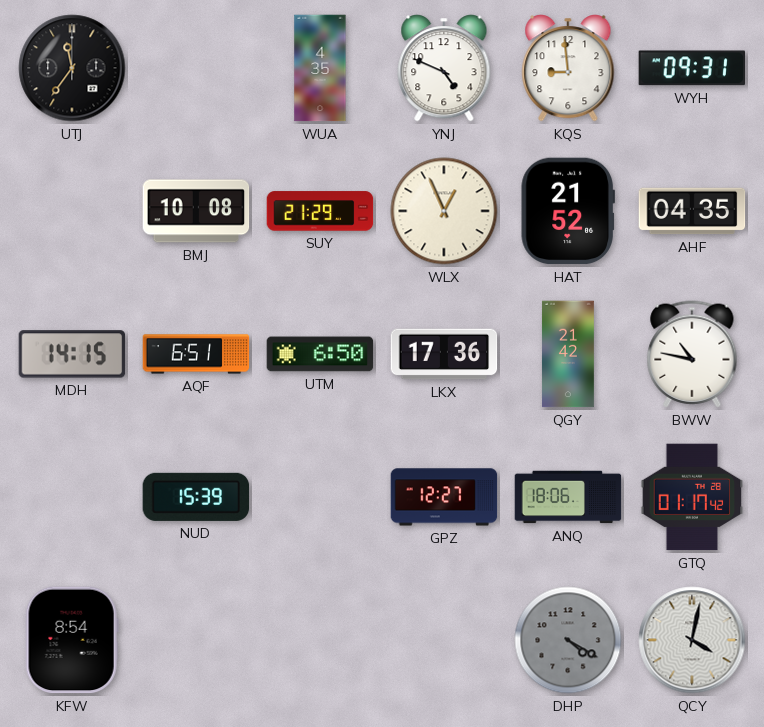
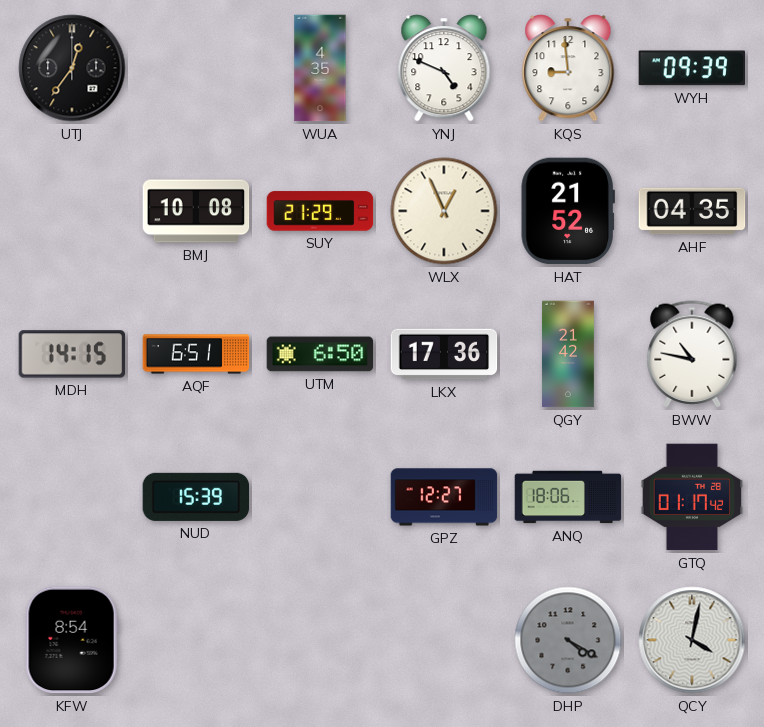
UTJ: 11:36 -> 12:36
WYH: 09:31 -> 09:39
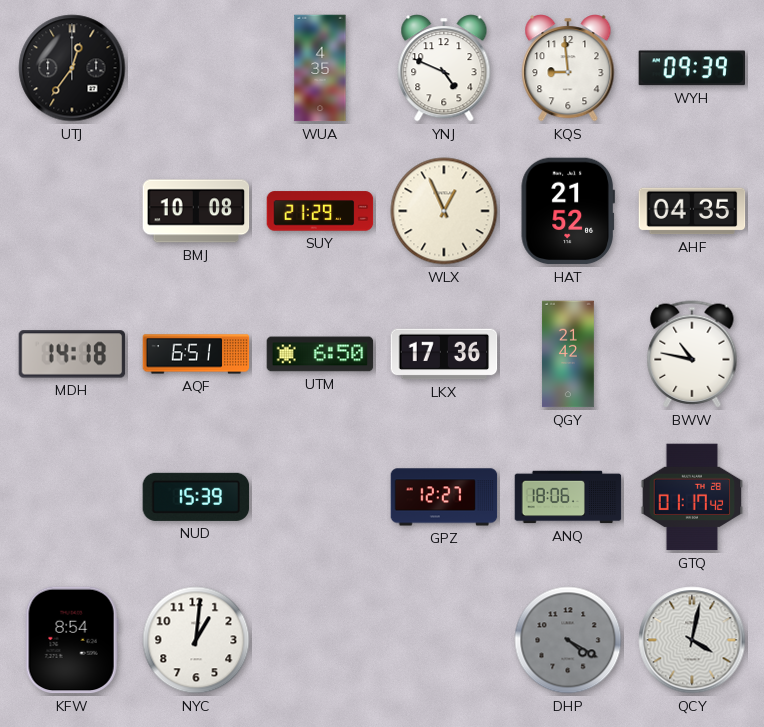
MDH: 14:15 -> 14:18
NYC: none -> 1:01
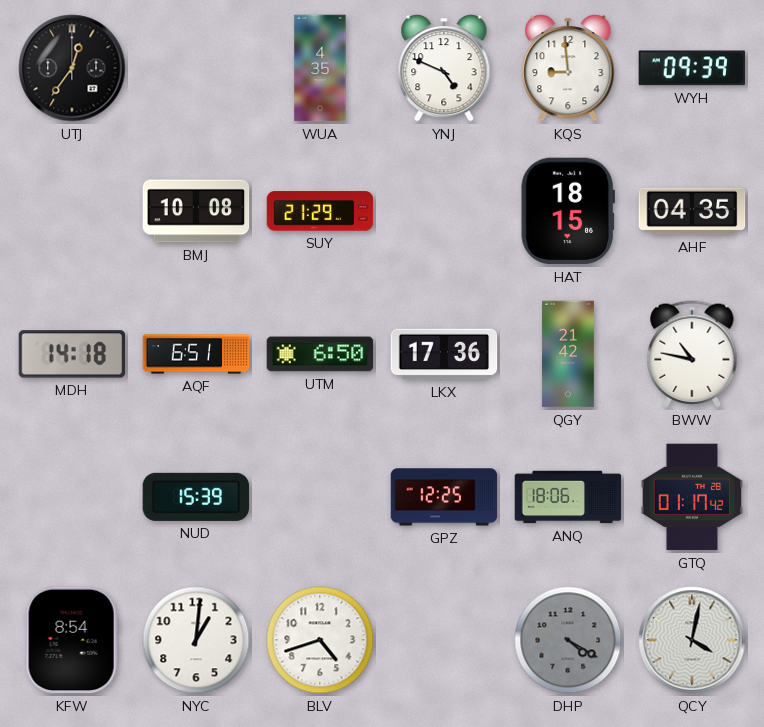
WLX: 12:56 -> none
HAT: 21:52 -> 18:15
GPZ: 12:27 -> 12:25
BLV: none -> 4:42
